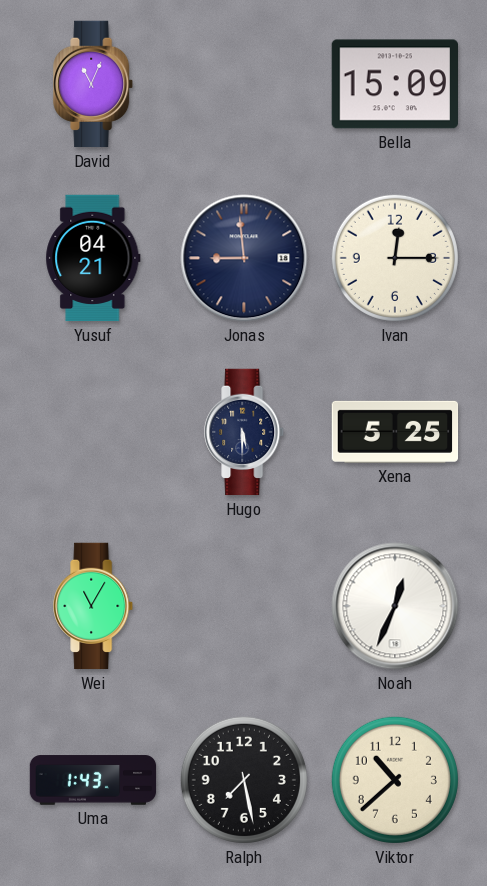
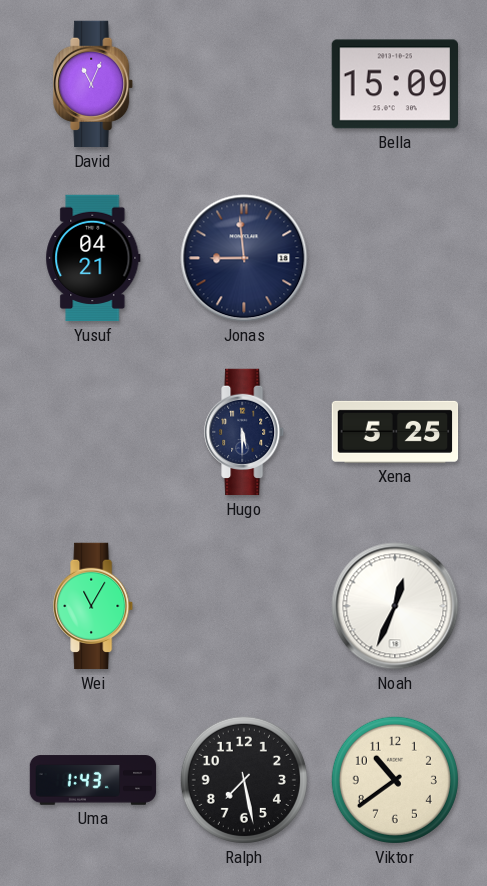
Ivan: 12:15 -> none
Viktor: 10:38 -> 10:39
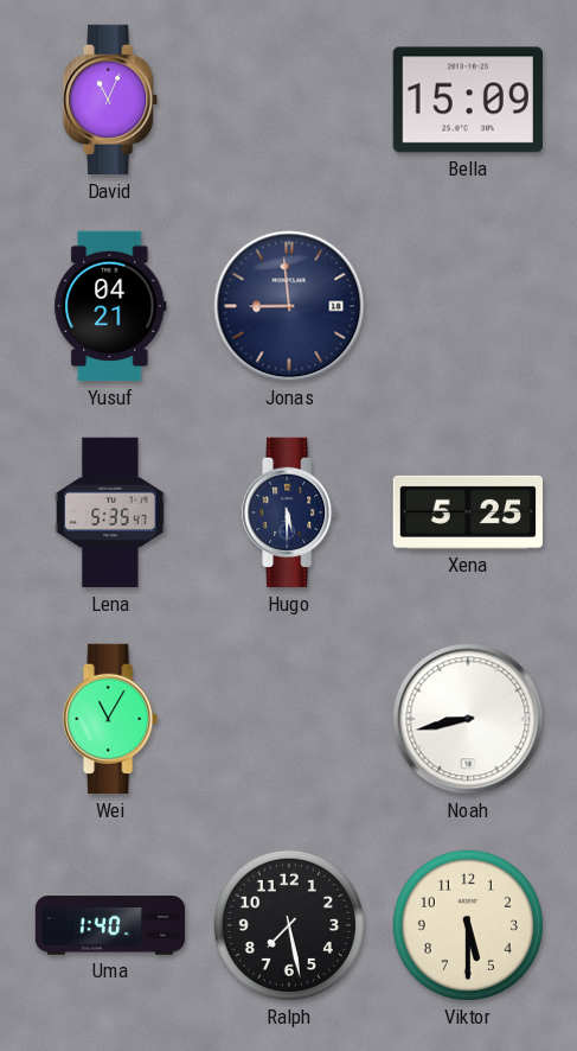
Lena: none -> 5:35
Noah: 12:34 -> 8:43
Uma: 1:43 -> 1:40
Viktor: 10:39 -> 5:30
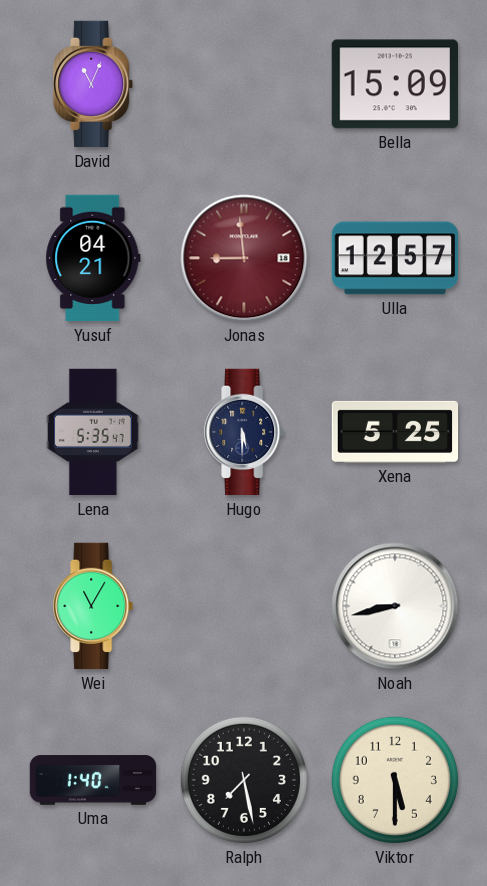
Jonas dial: navy -> burgundy
Ulla: none -> 12:57
